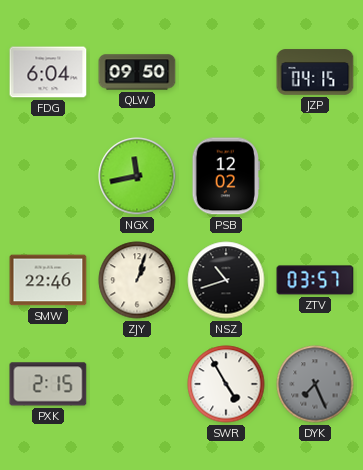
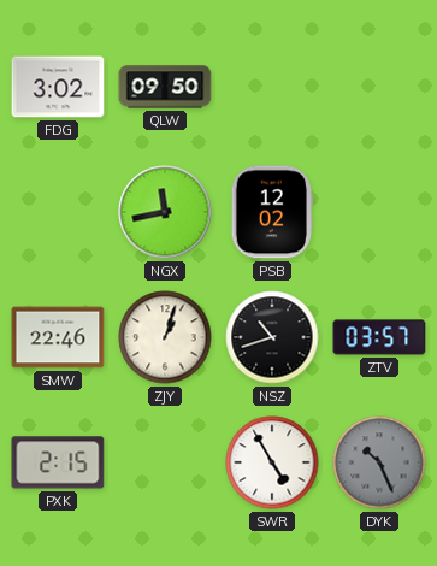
FDG: 6:04 -> 3:02
JZP: 04:15 -> none
DYK: 7:26 -> 10:26
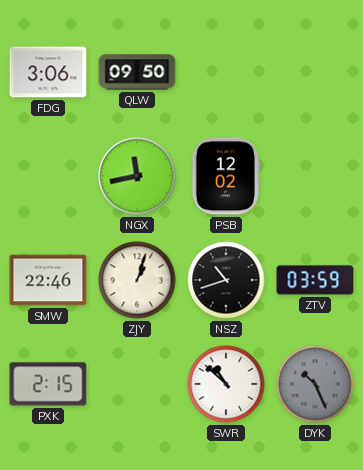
FDG: 3:02 -> 3:06
ZTV: 03:57 -> 03:59
SWR: 4:55 -> 10:52
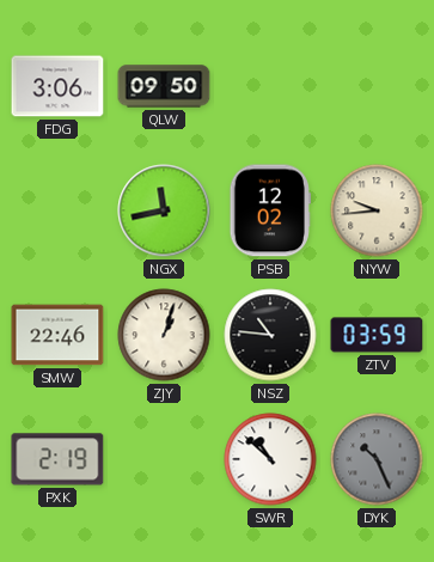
NYW: none -> 9:44
NSZ: 10:42 -> 10:46
PXK: 2:15 -> 2:19
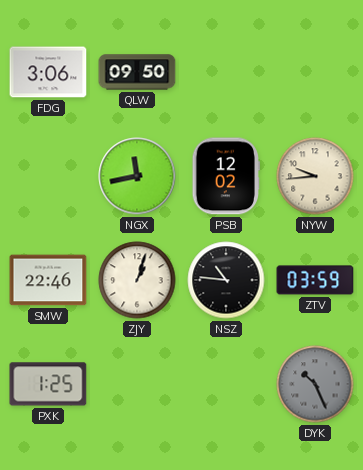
PXK: 2:19 -> 1:25
SWR: 10:52 -> none
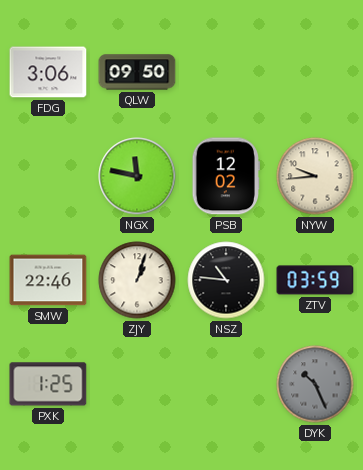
NGX: 11:43 -> 11:47
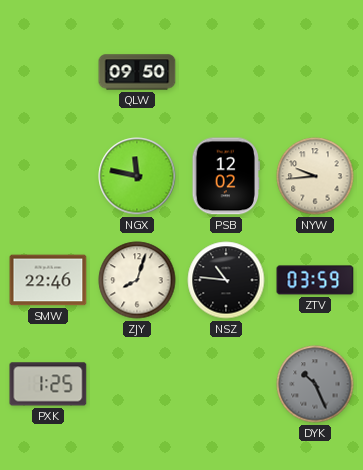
FDG: 3:06 -> none
ZJY: 1:03 -> 8:03
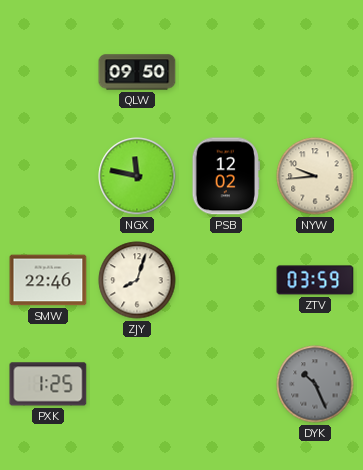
NSZ: 10:46 -> none
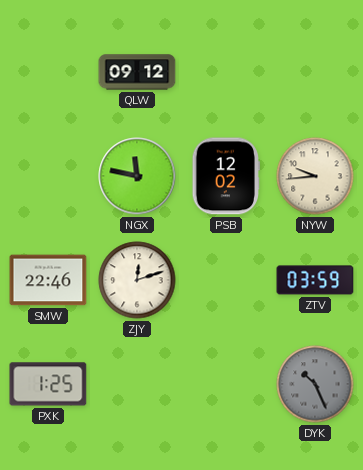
QLW: 09:50 -> 09:12
ZJY: 8:03 -> 12:12
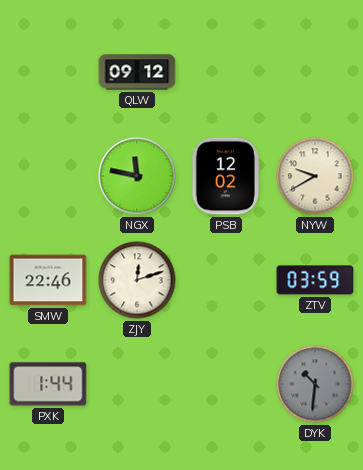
NYW: 9:44 -> 9:40
PXK: 1:25 -> 1:44
DYK: 10:26 -> 10:31
